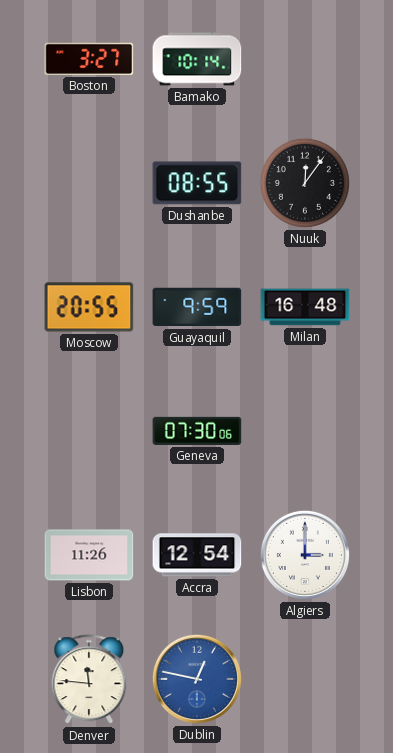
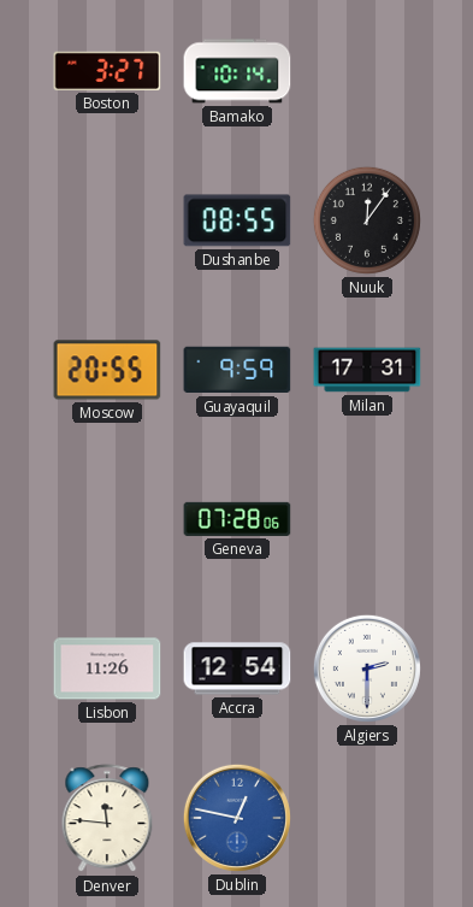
Milan: 16:48 -> 17:31
Geneva: 07:30 -> 07:28
Algiers: 3:00 -> 2:30
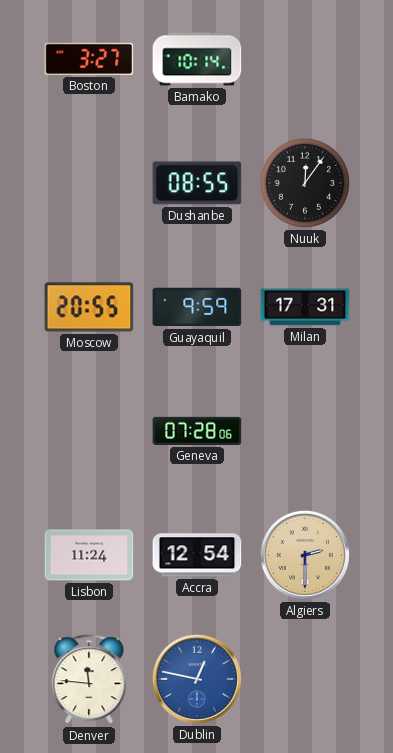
Lisbon: 11:26 -> 11:24
Algiers dial: white -> champagne
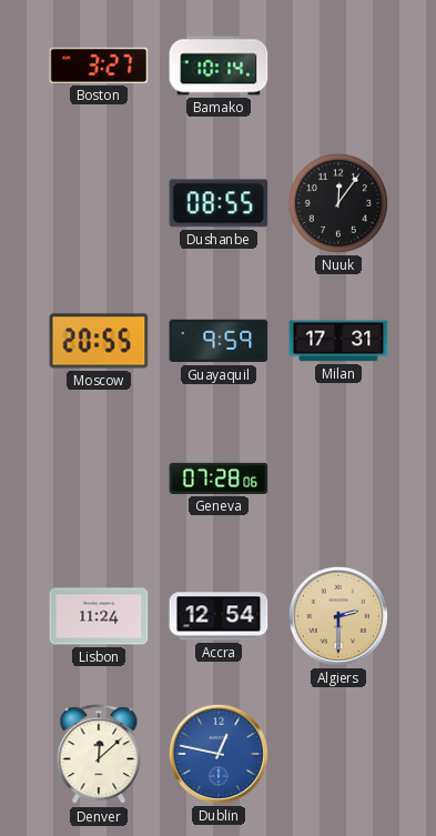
Denver: 11:46 -> 12:08
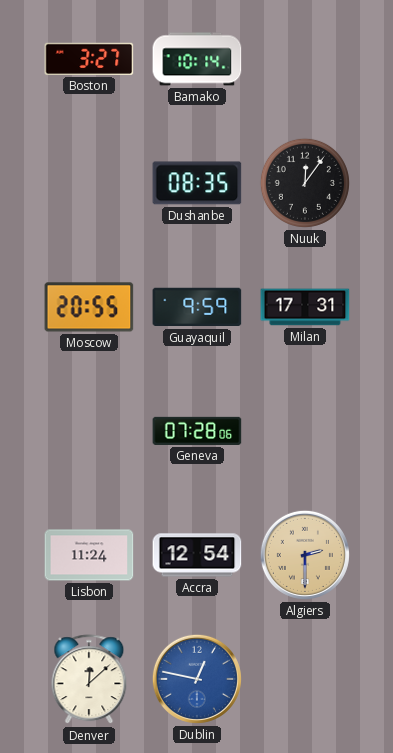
Dushanbe: 08:55 -> 08:35
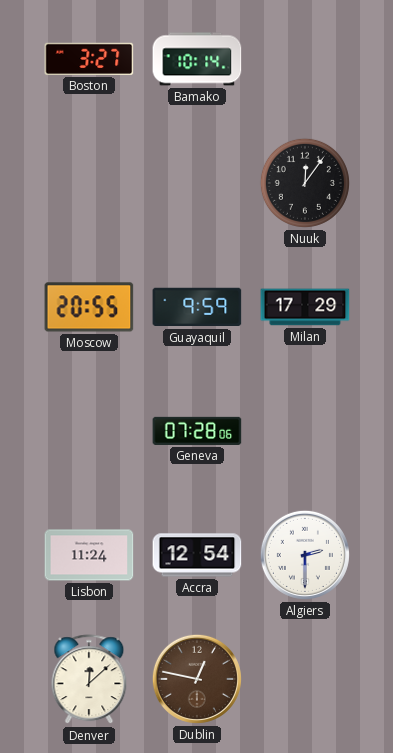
Dushanbe: 08:35 -> none
Milan: 17:31 -> 17:29
Algiers dial: champagne -> white
Dublin dial: blue -> brown
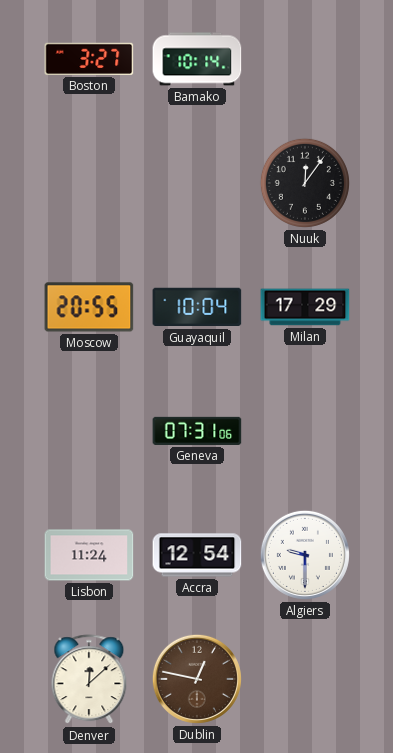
Guayaquil: 9:59 -> 10:04
Geneva: 07:28 -> 07:31
Algiers: 2:30 -> 9:30
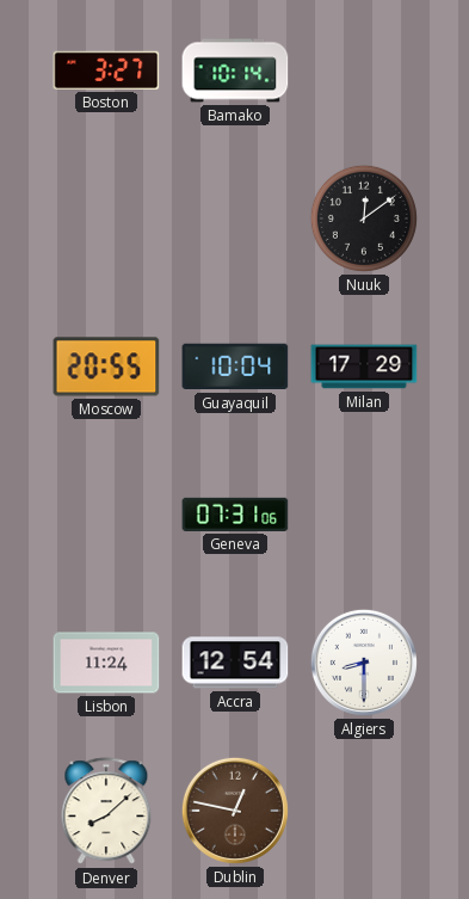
Nuuk: 12:06 -> 12:09
Algiers: 9:30 -> 8:30
Denver: 12:08 -> 8:08
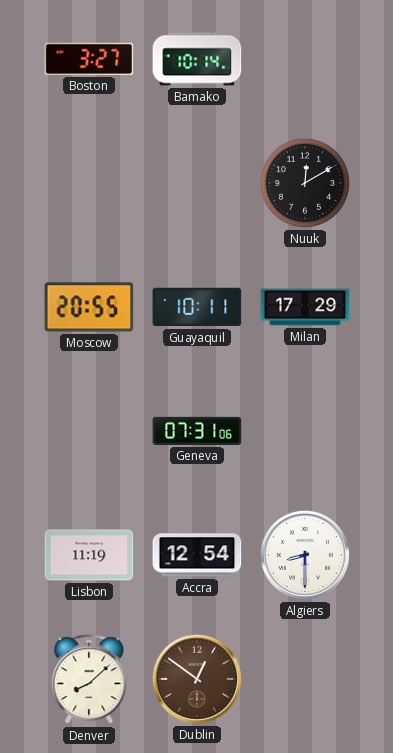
Nuuk: 12:09 -> 12:10
Guayaquil: 10:04 -> 10:11
Lisbon: 11:24 -> 11:19
Dublin: 12:47 -> 12:51
